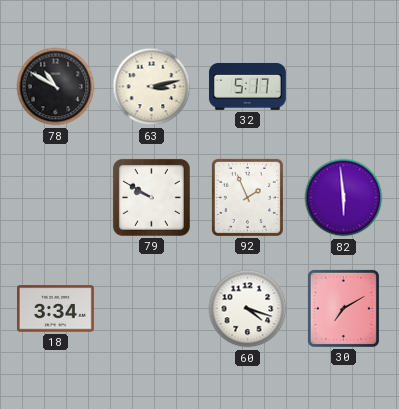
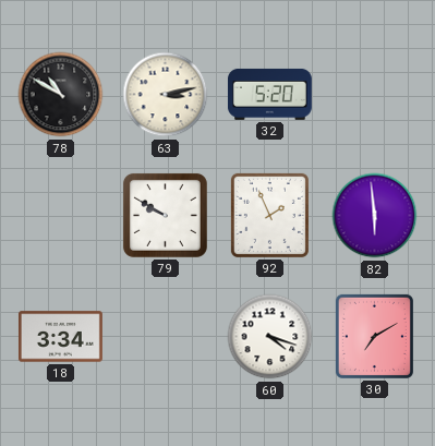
32: 5:17 -> 5:20
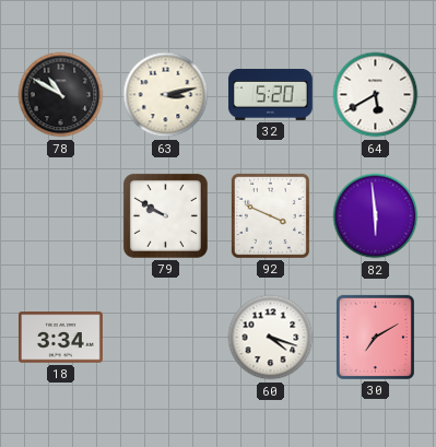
64: none -> 5:40
92: 1:56 -> 3:49
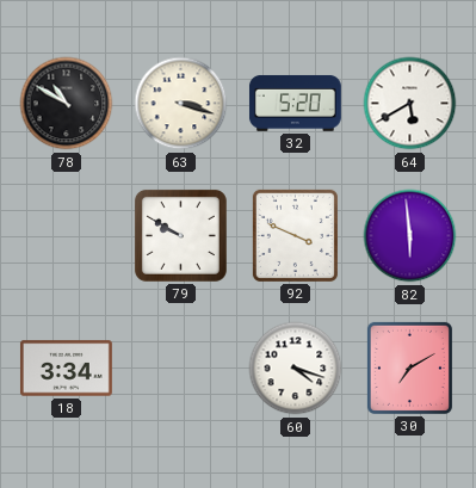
63: 3:13 -> 3:18
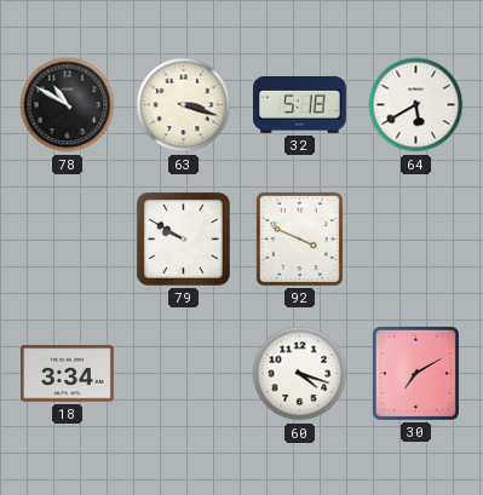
32: 5:20 -> 5:18
82: 5:59 -> none
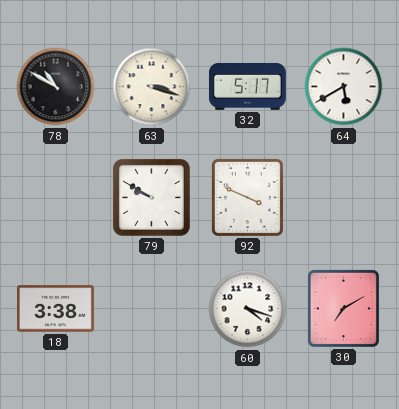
32: 5:18 -> 5:17
18: 3:34 -> 3:38
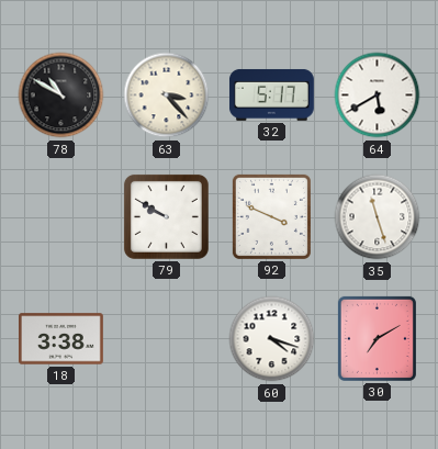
63: 3:18 -> 3:23
35: none -> 11:27
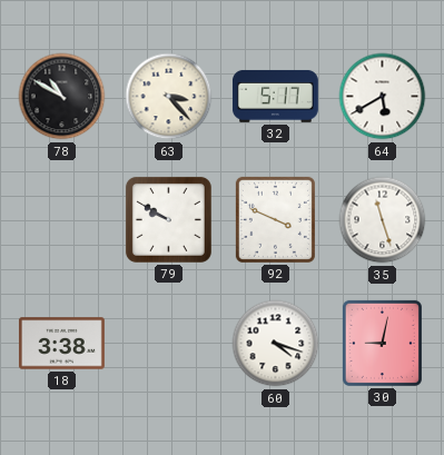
30: 7:10 -> 9:02
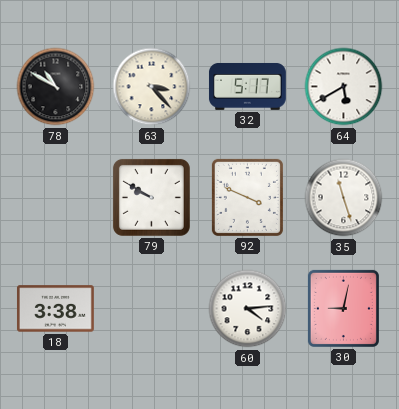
60: 4:18 -> 4:14
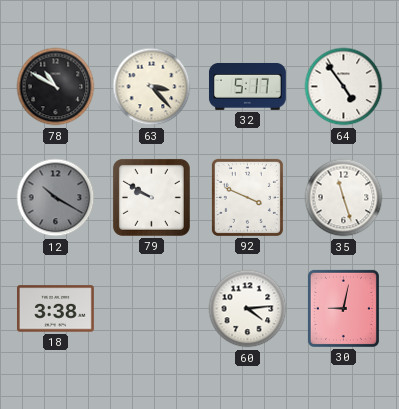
64: 5:40 -> 4:54
12: none -> 10:20
